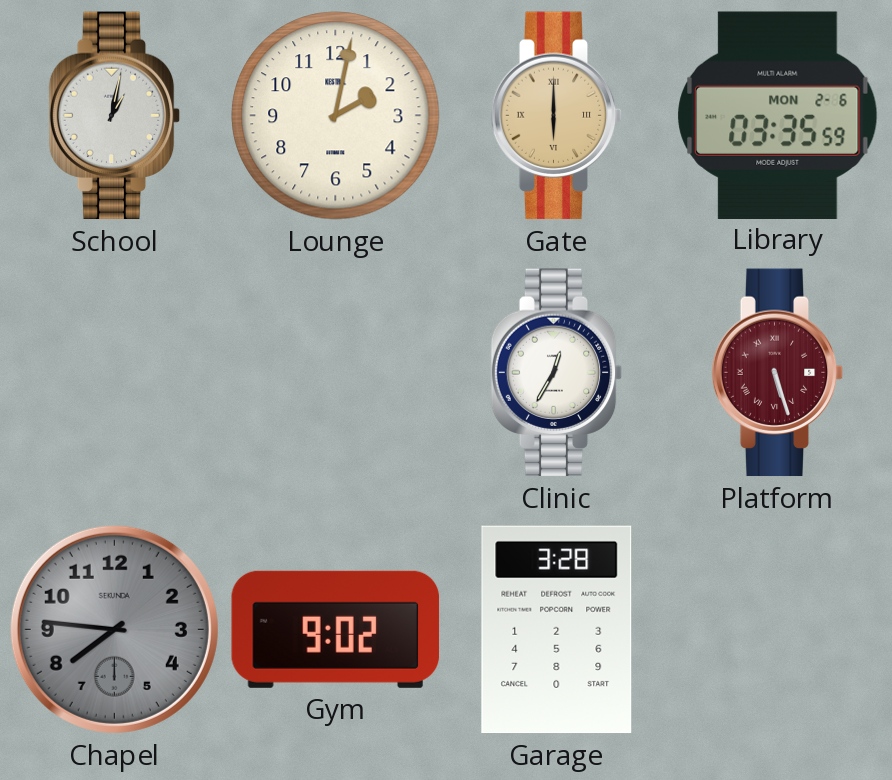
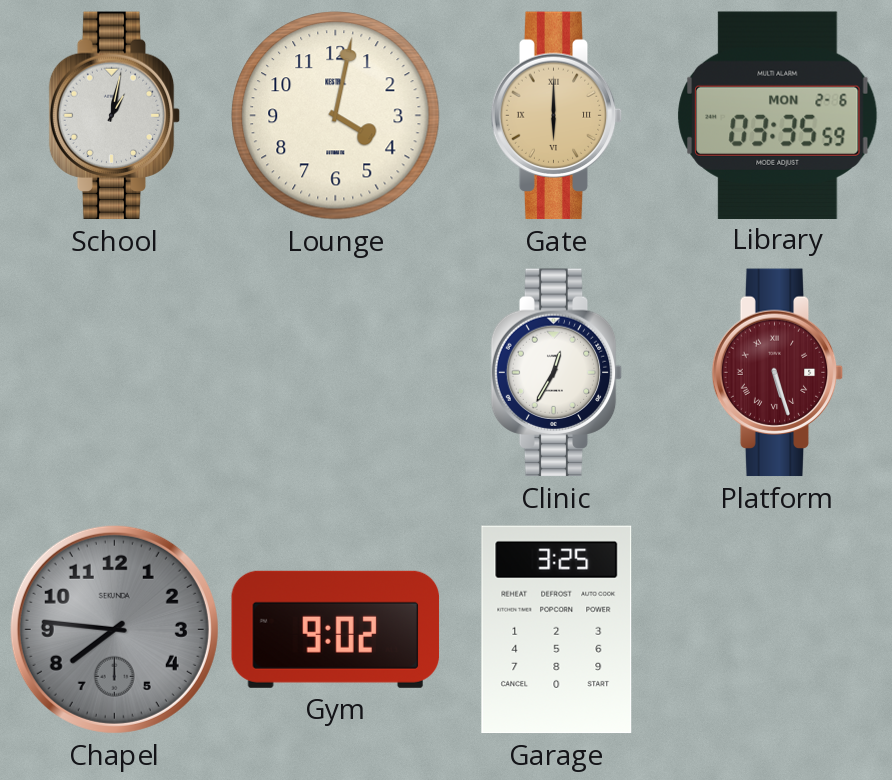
Lounge: 2:02 -> 4:02
Garage: 3:28 -> 3:25
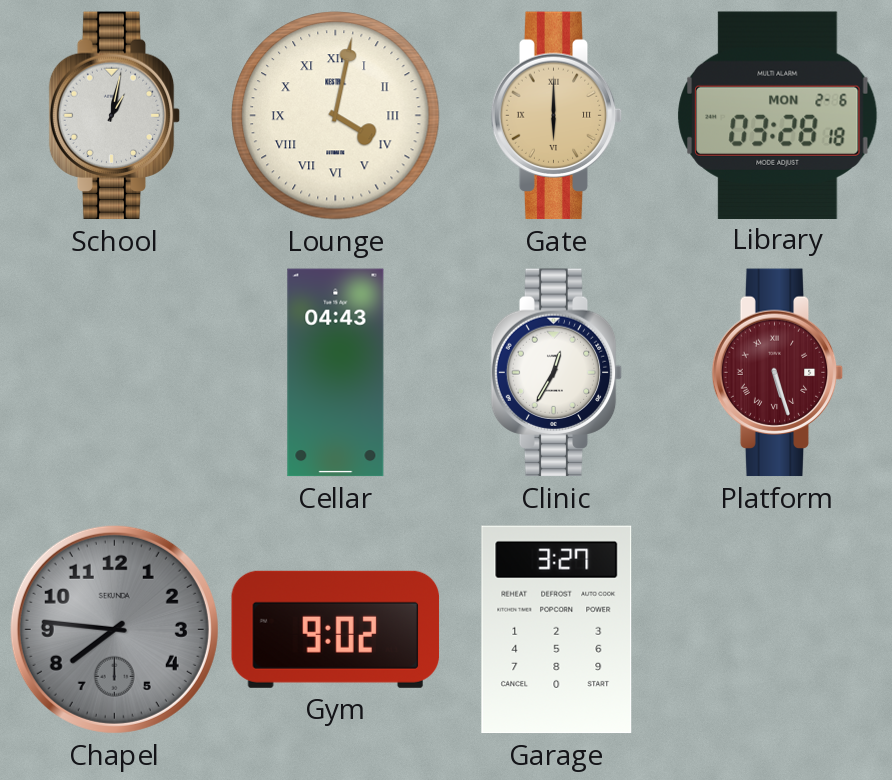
Lounge numerals: Arabic -> Roman
Library: 03:35 -> 03:28
Cellar: none -> 04:43
Garage: 3:25 -> 3:27
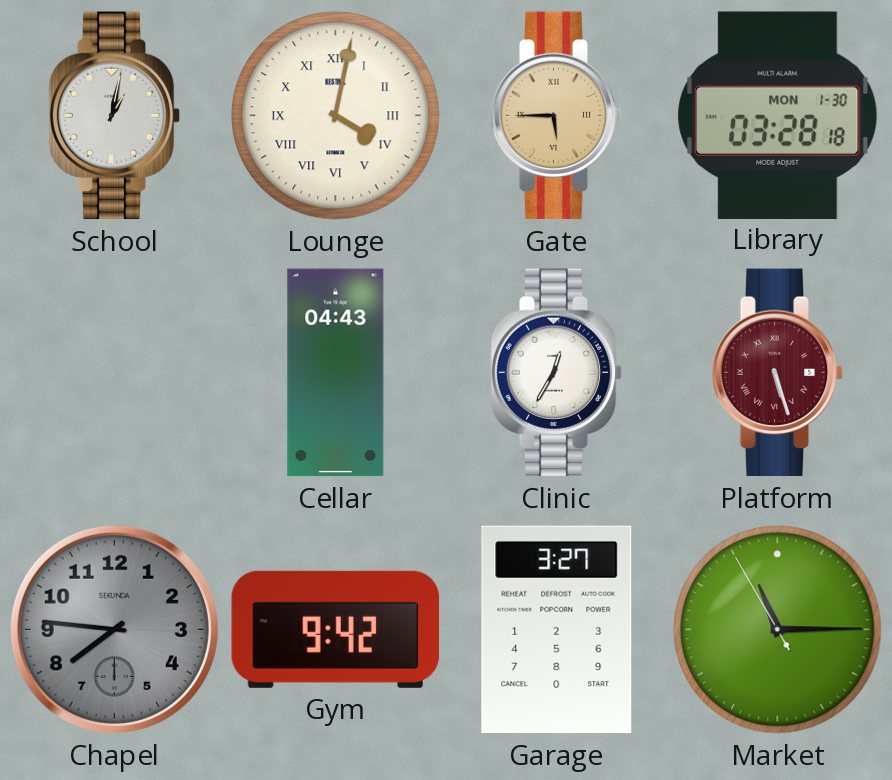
Gate: 6:00 -> 5:45
Library date: MON 2-6 -> MON 1-30
Gym: 9:02 -> 9:42
Market: none -> 11:14
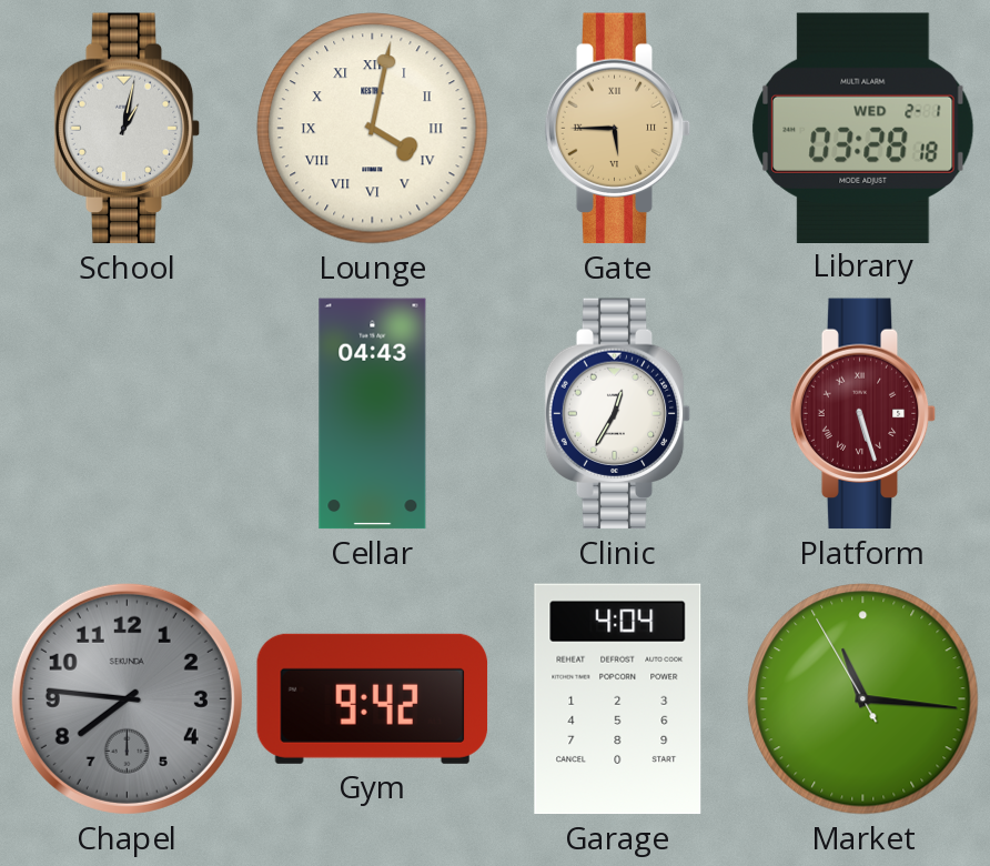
Library date: MON 1-30 -> WED 2-1
Garage: 3:27 -> 4:04
Market: 11:14 -> 11:15
